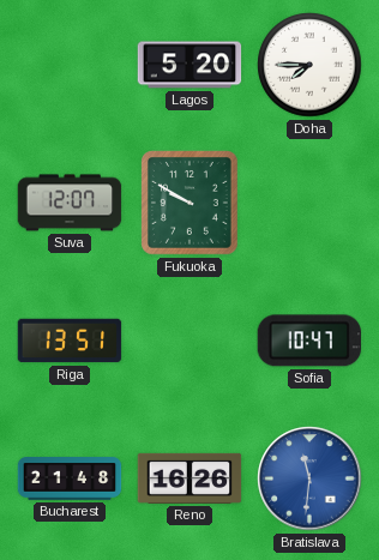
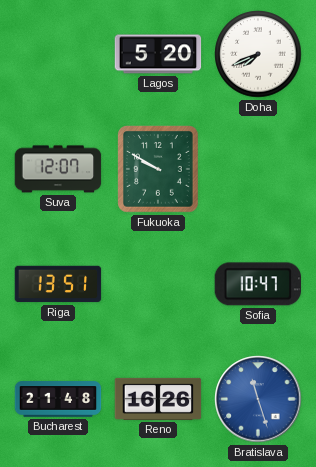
Doha: 7:45 -> 7:41
Bratislava: 11:31 -> 11:27
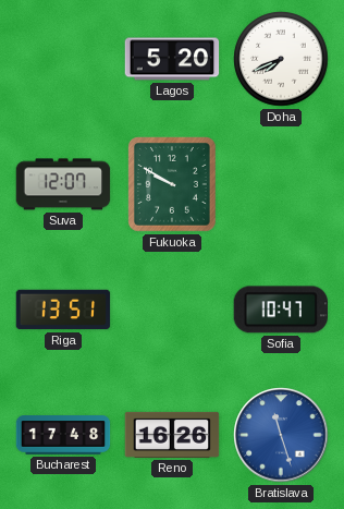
Bucharest: 21:48 -> 17:48
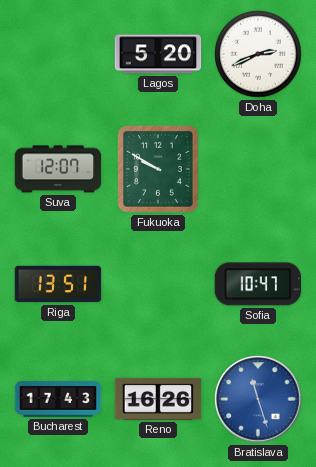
Doha: 7:41 -> 2:41
Bucharest: 17:48 -> 17:43
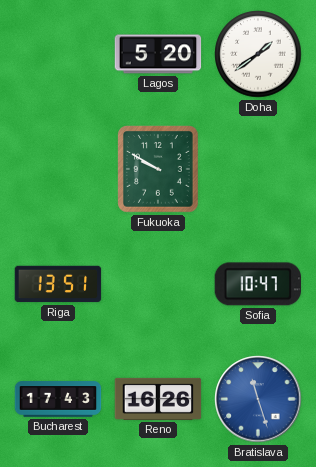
Doha: 2:41 -> 1:39
Suva: 12:07 -> none
